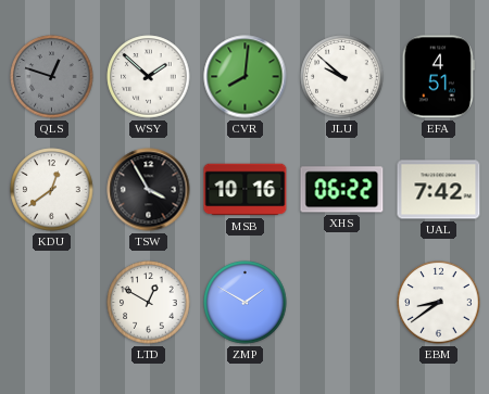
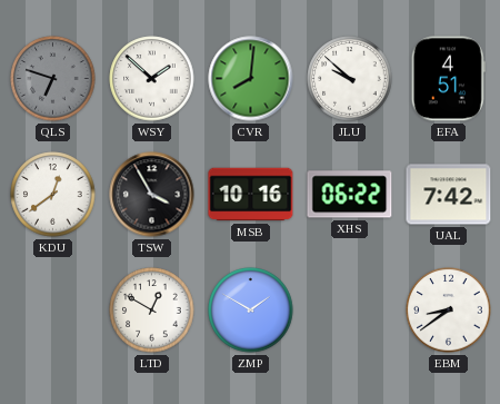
QLS: 12:48 -> 6:48
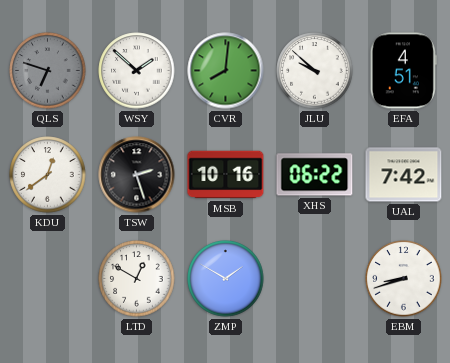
TSW: 3:55 -> 2:27
EBM: 8:39 -> 8:42
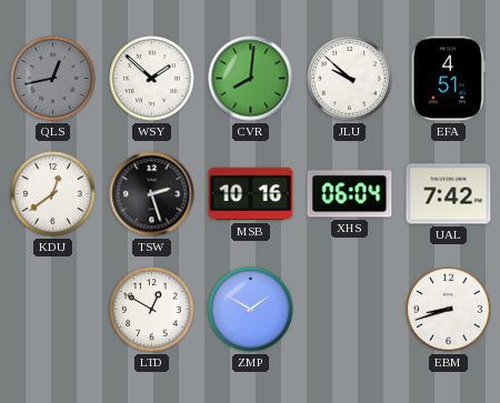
QLS: 6:48 -> 12:43
XHS: 06:22 -> 06:04
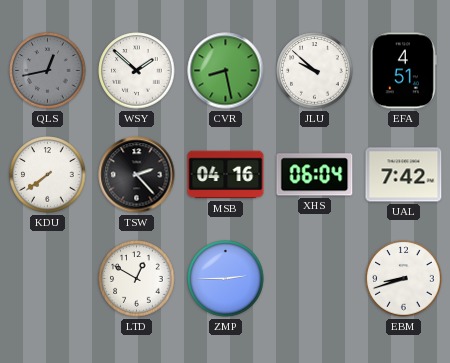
CVR: 8:01 -> 8:28
KDU: 12:39 -> 7:39
TSW: 2:27 -> 2:23
MSB: 10:16 -> 04:16
ZMP: 1:50 -> 2:45
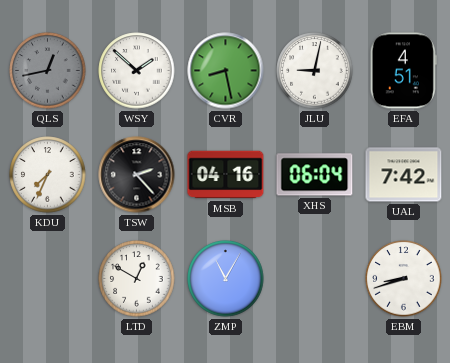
JLU: 9:52 -> 9:02
KDU: 7:39 -> 7:34
ZMP: 2:45 -> 11:05
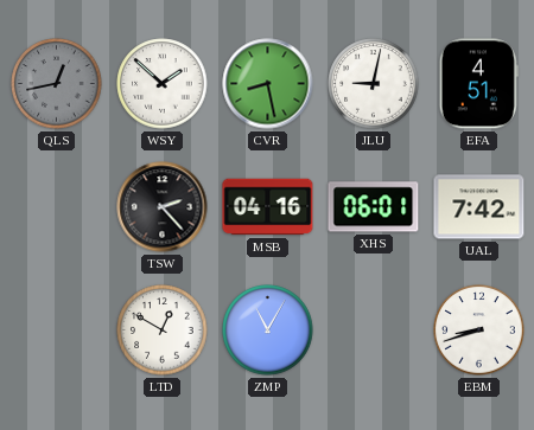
KDU: 7:34 -> none
XHS: 06:04 -> 06:01
